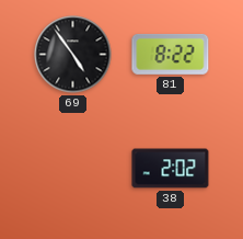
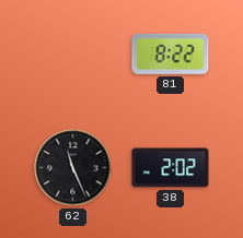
69: 4:54 -> none
62: none -> 11:26
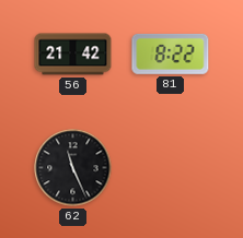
56: none -> 21:42
38: 2:02 -> none
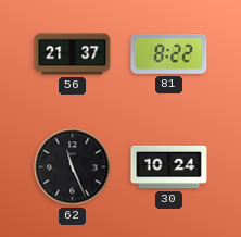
56: 21:42 -> 21:37
30: none -> 10:24
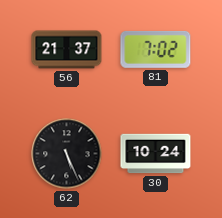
81: 8:22 -> 7:02
62: 11:26 -> 5:26
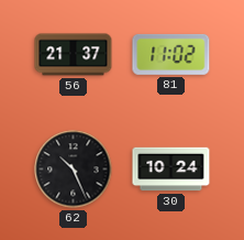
81: 7:02 -> 11:02
62: 5:26 -> 10:26
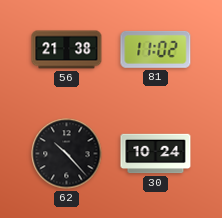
56: 21:37 -> 21:38
62: 10:26 -> 10:23
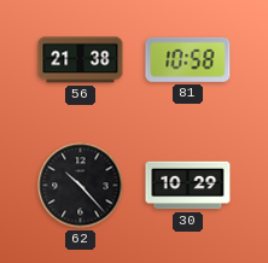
81: 11:02 -> 10:58
30: 10:24 -> 10:29
